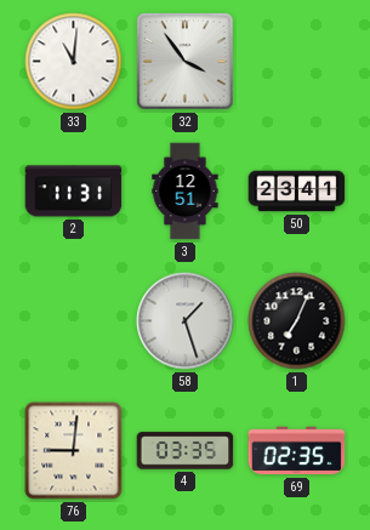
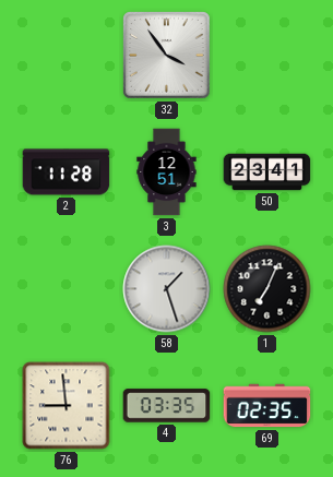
33: 11:01 -> none
2: 11:31 -> 11:28
76: 9:01 -> 8:59
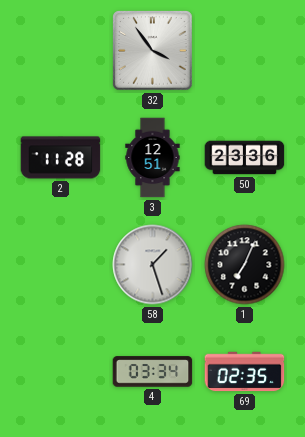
50: 23:41 -> 23:36
76: 8:59 -> none
4: 03:35 -> 03:34
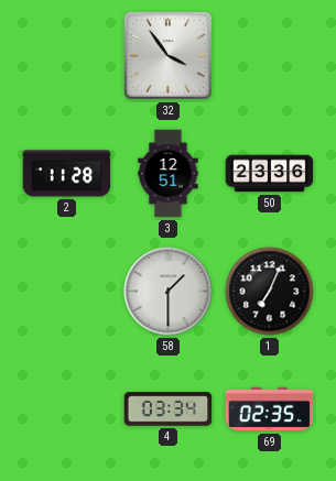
58: 1:27 -> 1:30
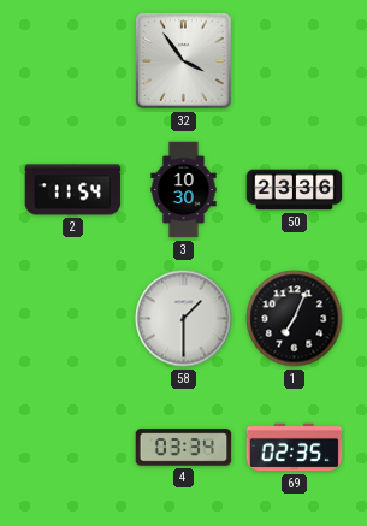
2: 11:28 -> 11:54
3: 12:51 -> 10:30
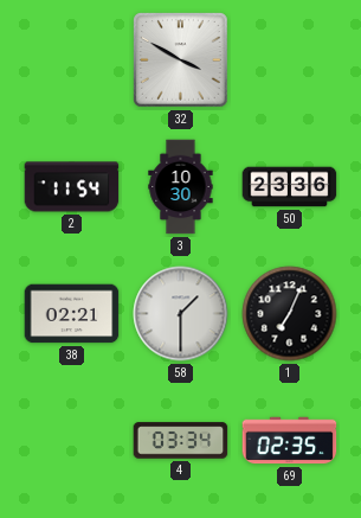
32: 3:54 -> 3:50
38: none -> 02:21
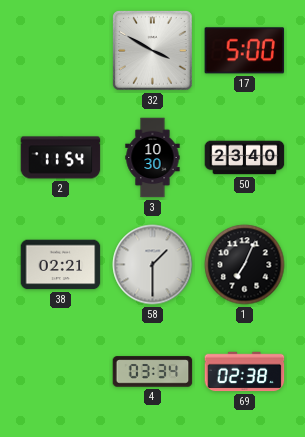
17: none -> 5:00
50: 23:36 -> 23:40
69: 02:35 -> 02:38
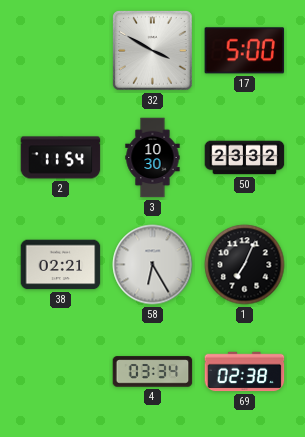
50: 23:40 -> 23:32
58: 1:30 -> 6:25
